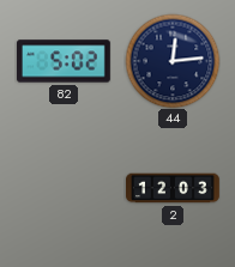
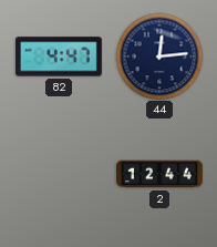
82: 5:02 -> 4:47
2: 12:03 -> 12:44
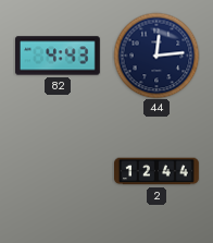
82: 4:47 -> 4:43
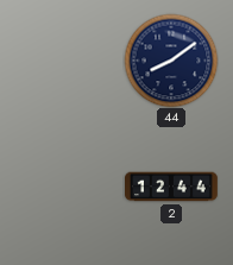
82: 4:43 -> none
44: 12:14 -> 8:09
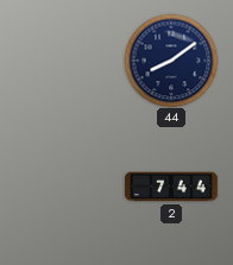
2: 12:44 -> 7:44
